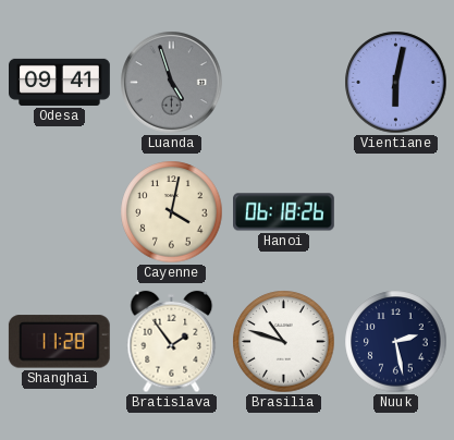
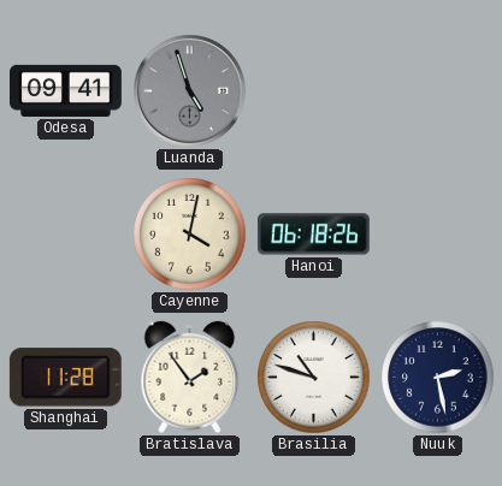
Vientiane: 6:02 -> none
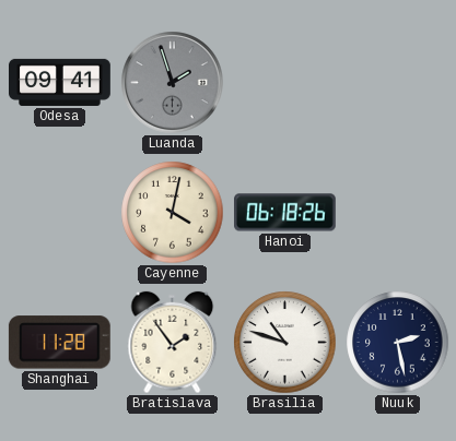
Luanda: 4:57 -> 1:57
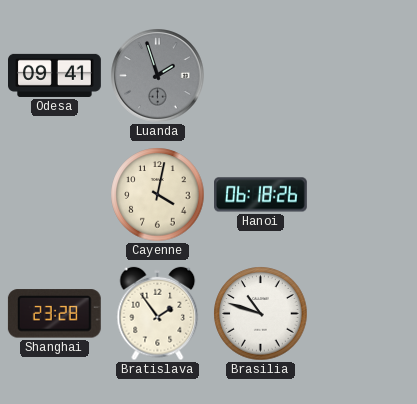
Shanghai: 11:28 -> 23:28
Nuuk: 2:28 -> none
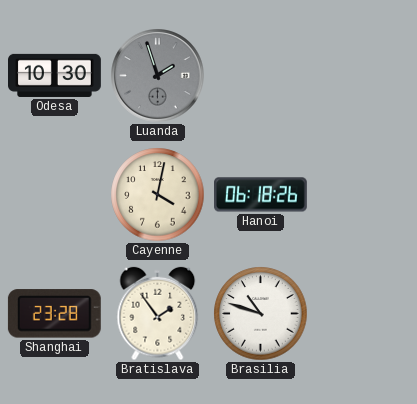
Odesa: 09:41 -> 10:30
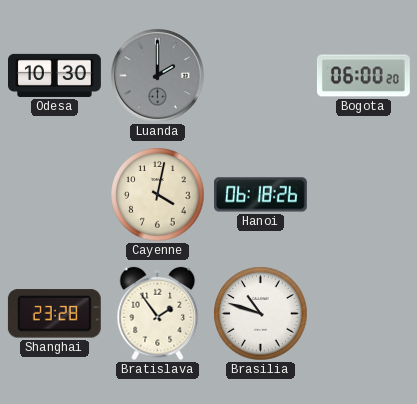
Luanda: 1:57 -> 2:00
Bogota: none -> 06:00
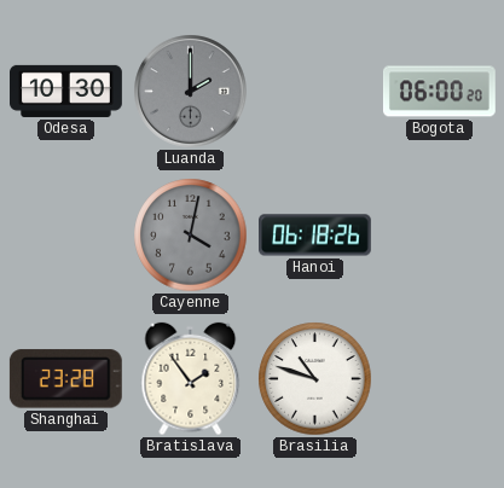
Cayenne dial: cream -> grey
